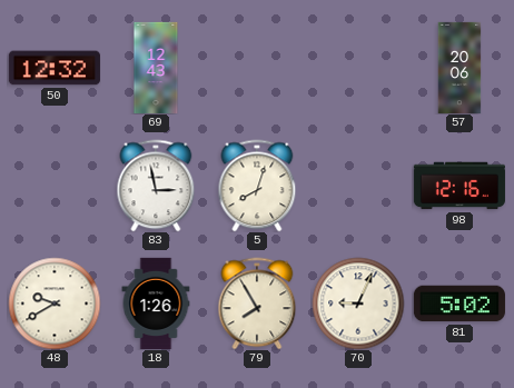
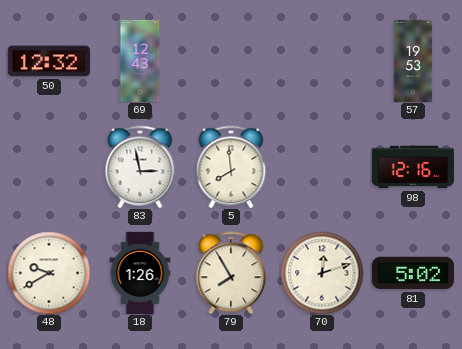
57: 20:06 -> 19:53
5: 8:03 -> 7:59
70: 9:04 -> 12:12
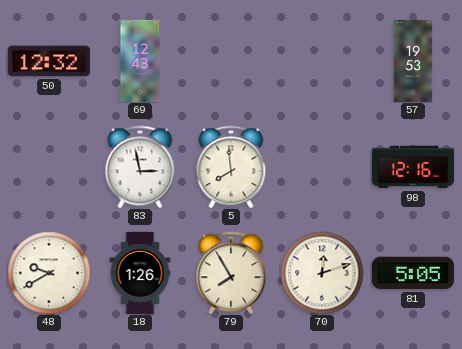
81: 5:02 -> 5:05
